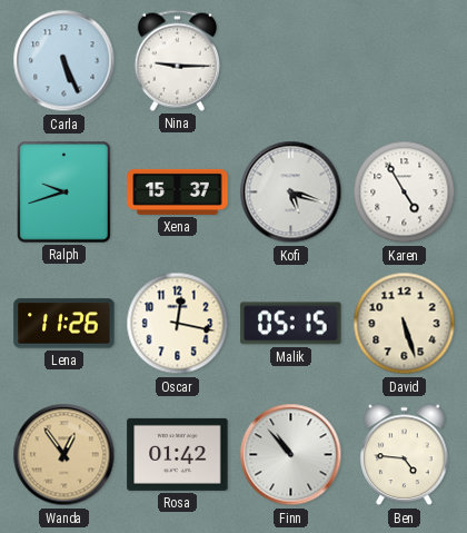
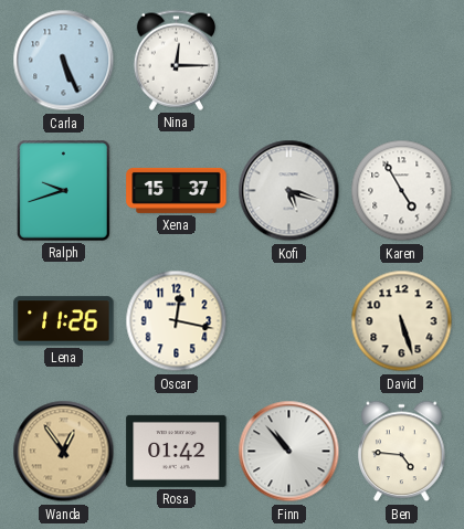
Nina: 9:15 -> 12:15
Malik: 05:15 -> none
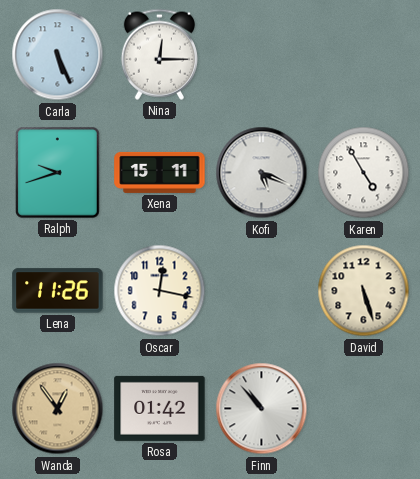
Xena: 15:37 -> 15:11
Kofi: 5:18 -> 5:19
Ben: 4:46 -> none
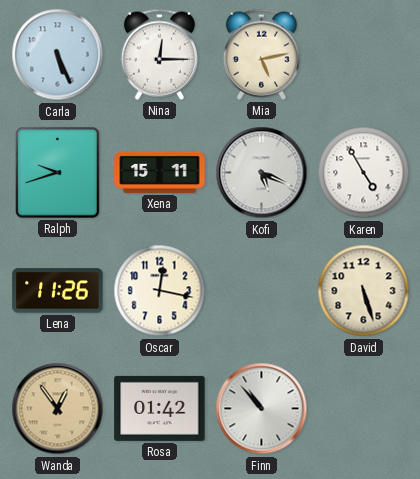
Mia: none -> 5:13
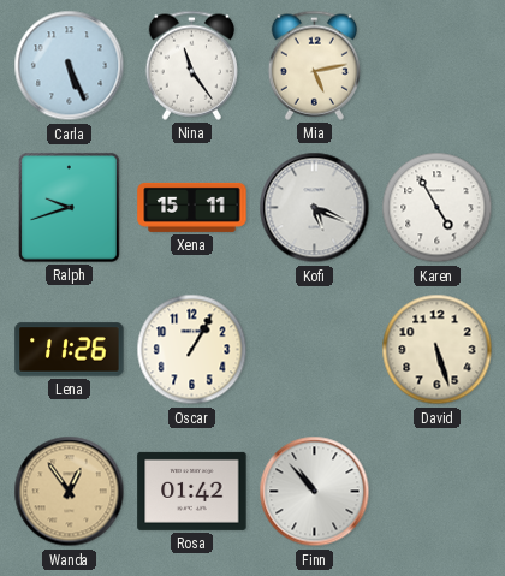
Nina: 12:15 -> 11:24
Oscar: 12:17 -> 1:05
